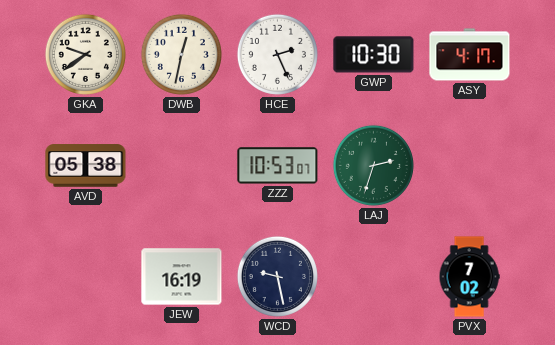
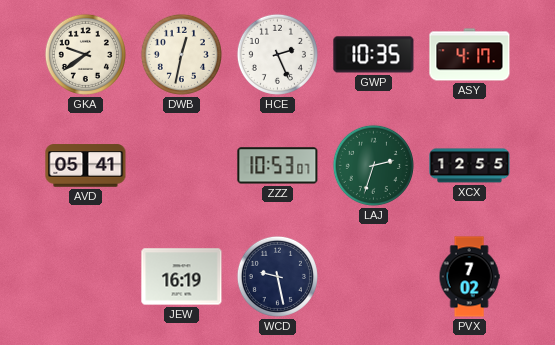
GWP: 10:30 -> 10:35
AVD: 05:38 -> 05:41
XCX: none -> 12:55
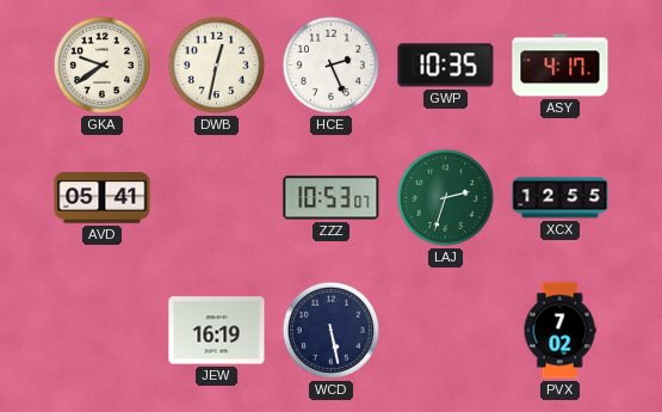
WCD: 9:28 -> 5:28
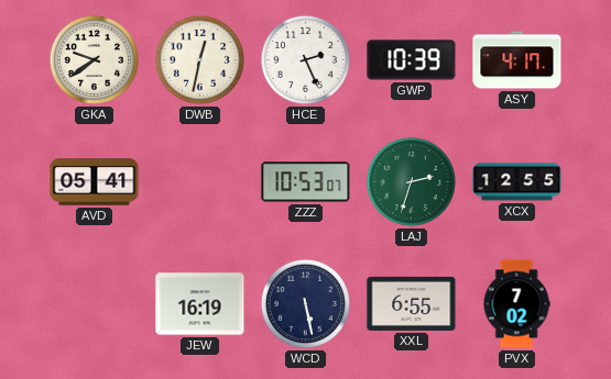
GWP: 10:35 -> 10:39
XXL: none -> 6:55
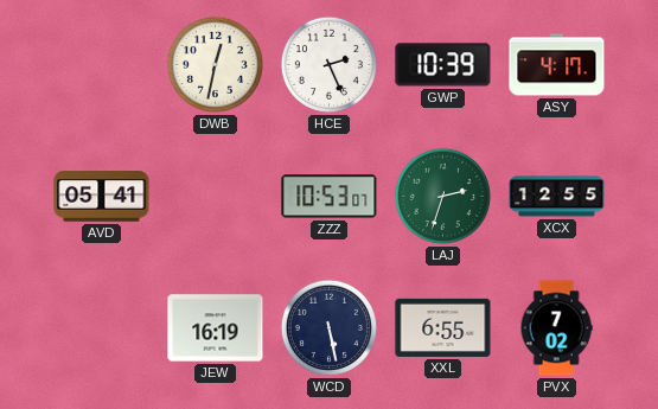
GKA: 9:39 -> none
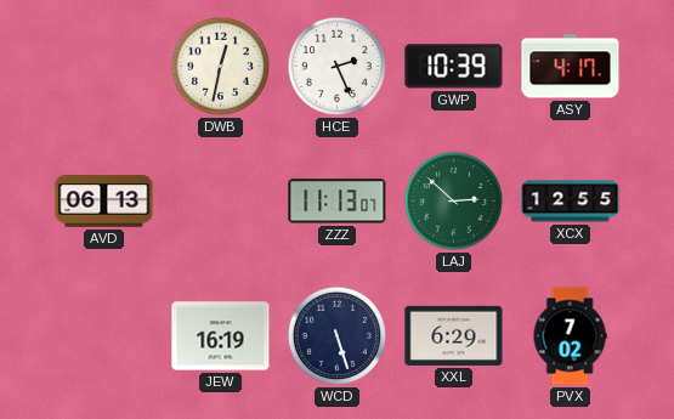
AVD: 05:41 -> 06:13
ZZZ: 10:53 -> 11:13
LAJ: 2:33 -> 2:52
WCD: 5:28 -> 5:27
XXL: 6:55 -> 6:29
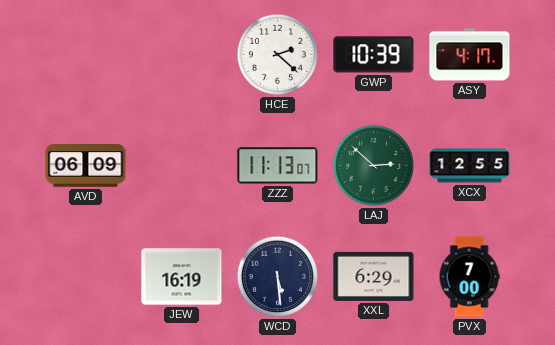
DWB: 12:32 -> none
HCE: 2:26 -> 2:22
AVD: 06:13 -> 06:09
WCD: 5:27 -> 5:29
PVX: 7:02 -> 7:00
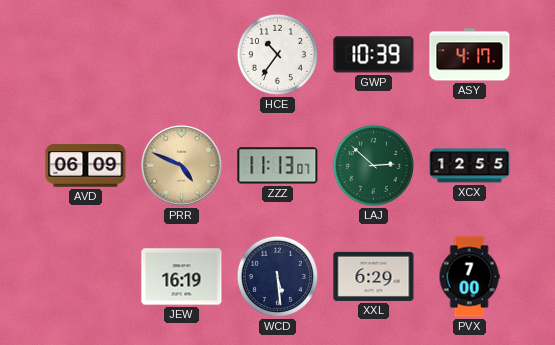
HCE: 2:22 -> 10:36
PRR: none -> 4:49
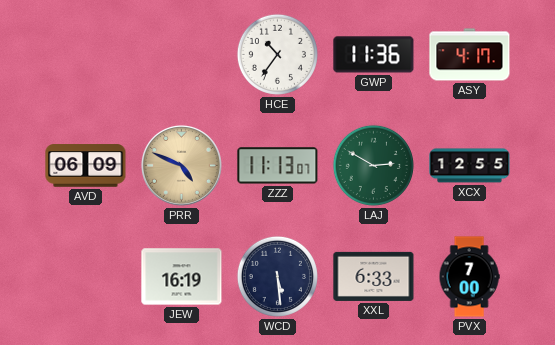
GWP: 10:39 -> 11:36
LAJ: 2:52 -> 2:50
XXL: 6:29 -> 6:33
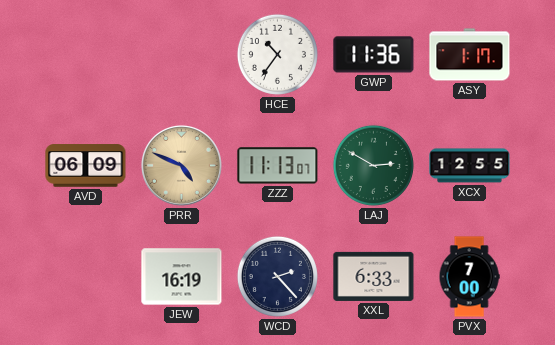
ASY: 4:17 -> 1:17
WCD: 5:29 -> 2:23
